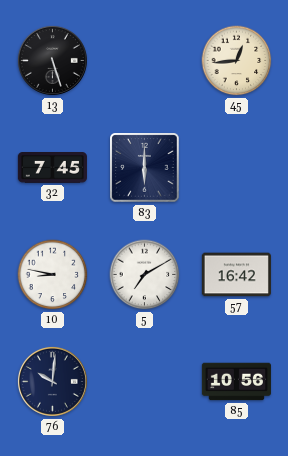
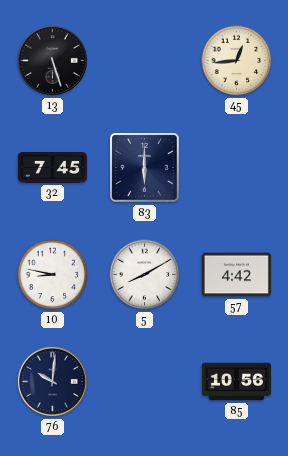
5: 7:10 -> 8:10
57: 16:42 -> 4:42
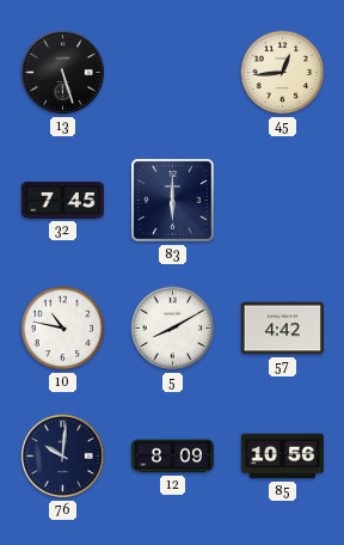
10: 8:47 -> 10:47
12: none -> 8:09
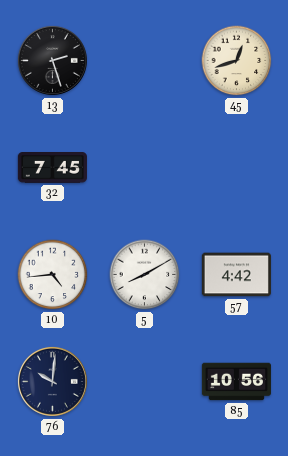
13: 5:27 -> 2:27
45: 12:44 -> 12:42
83: 6:00 -> none
10: 10:47 -> 4:44
12: 8:09 -> none
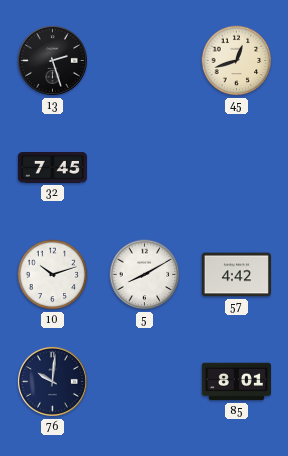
10: 4:44 -> 10:12
85: 10:56 -> 8:01
